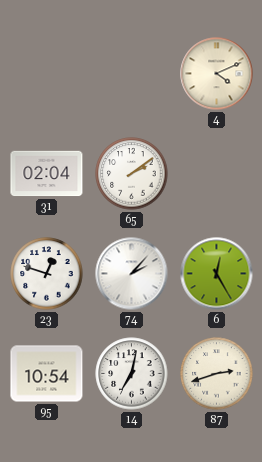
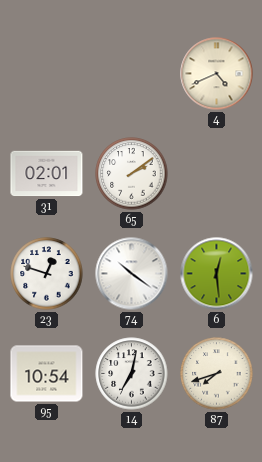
4: 4:11 -> 4:41
31: 02:04 -> 02:01
74: 2:07 -> 10:21
6: 12:25 -> 12:29
87: 2:42 -> 7:42
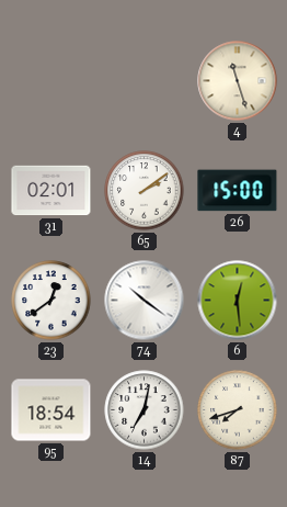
4: 4:41 -> 11:27
26: none -> 15:00
23: 12:48 -> 12:39
95: 10:54 -> 18:54
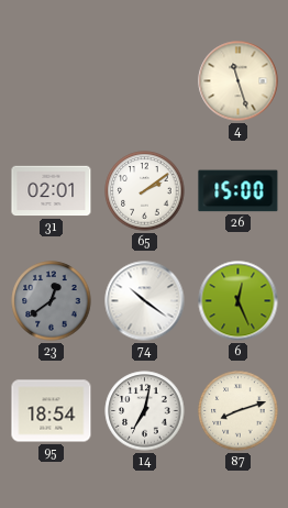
23 dial: white -> grey
6: 12:29 -> 12:26
87: 7:42 -> 8:12
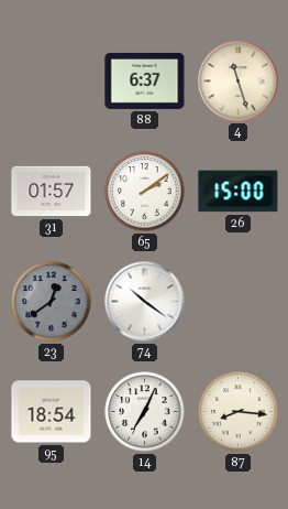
88: none -> 6:37
31: 02:01 -> 01:57
6: 12:26 -> none
14: 7:02 -> 7:04
87: 8:12 -> 8:16
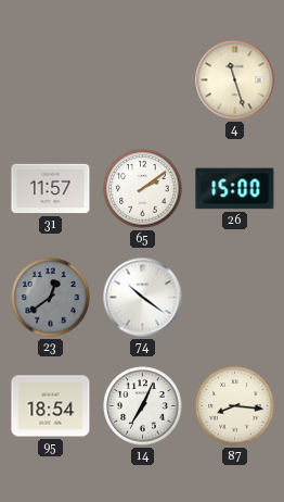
88: 6:37 -> none
31: 01:57 -> 11:57
